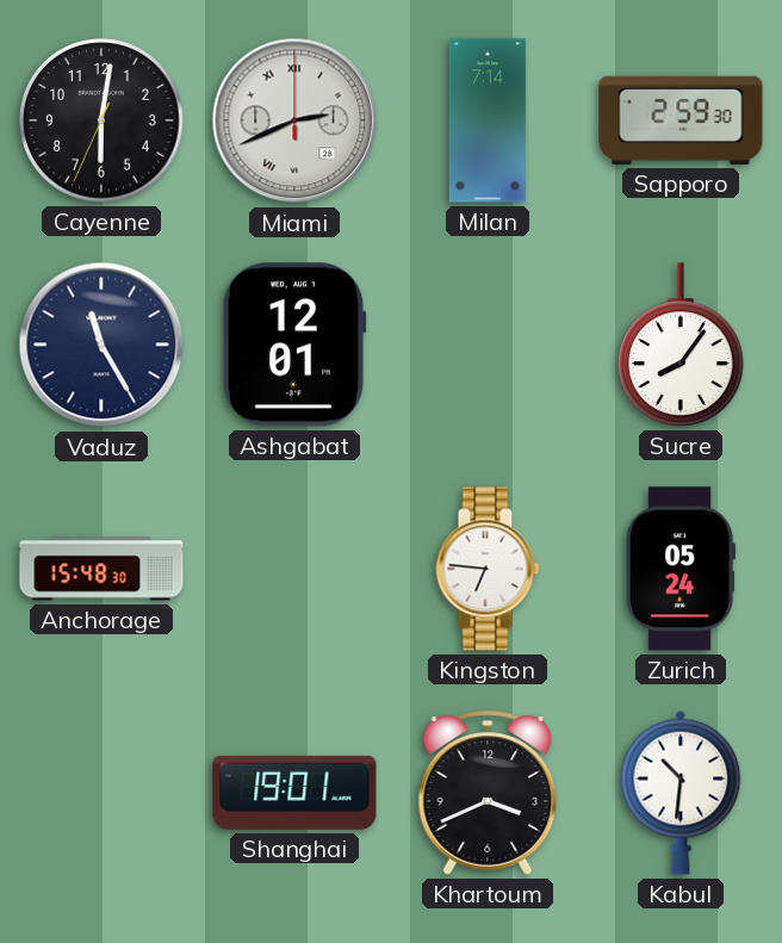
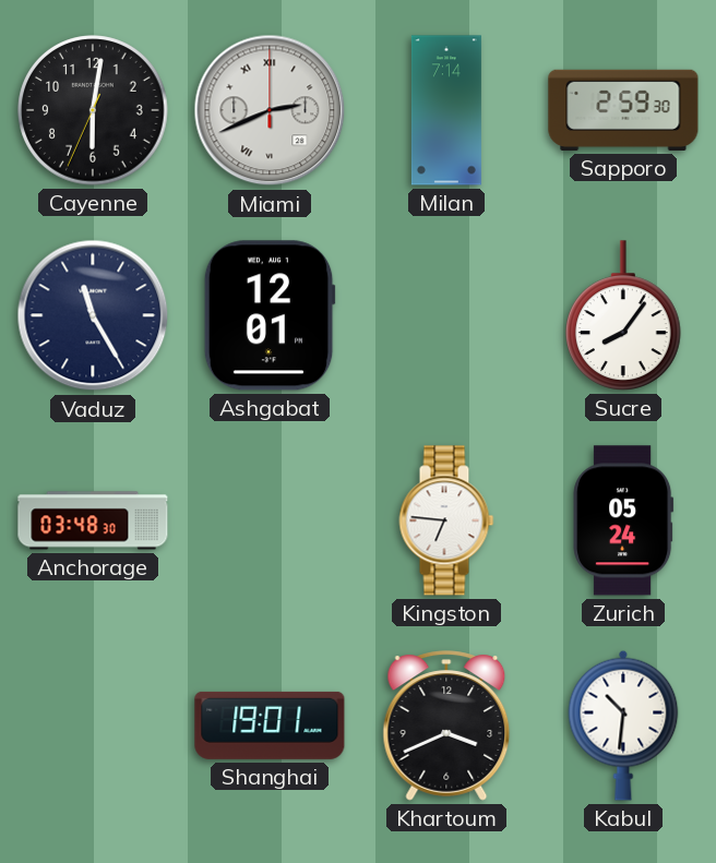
Anchorage: 15:48 -> 03:48
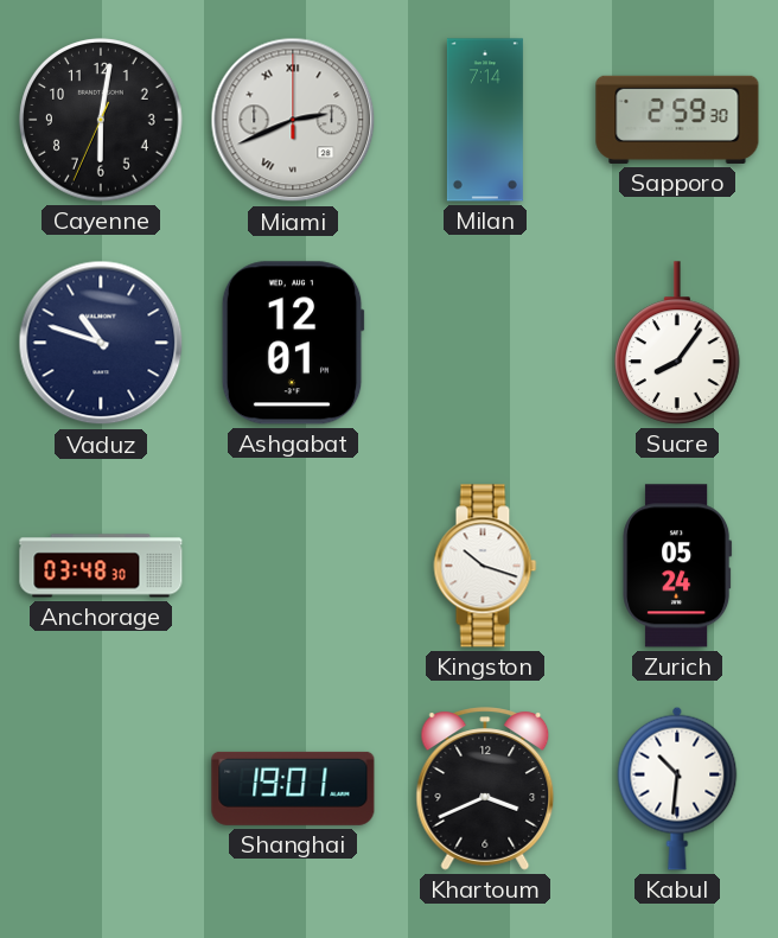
Vaduz: 11:25 -> 10:48
Kingston: 6:46 -> 10:18
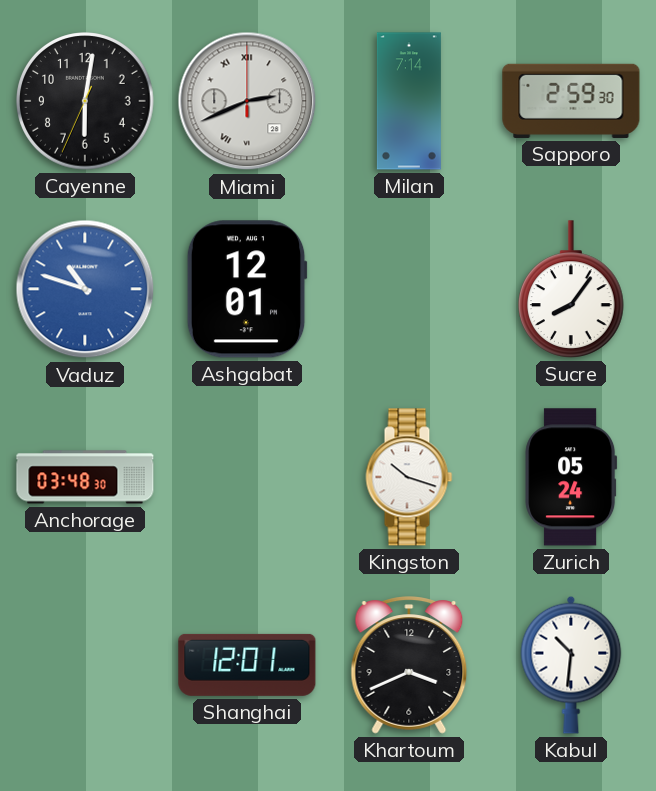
Vaduz dial: navy -> blue
Shanghai: 19:01 -> 12:01
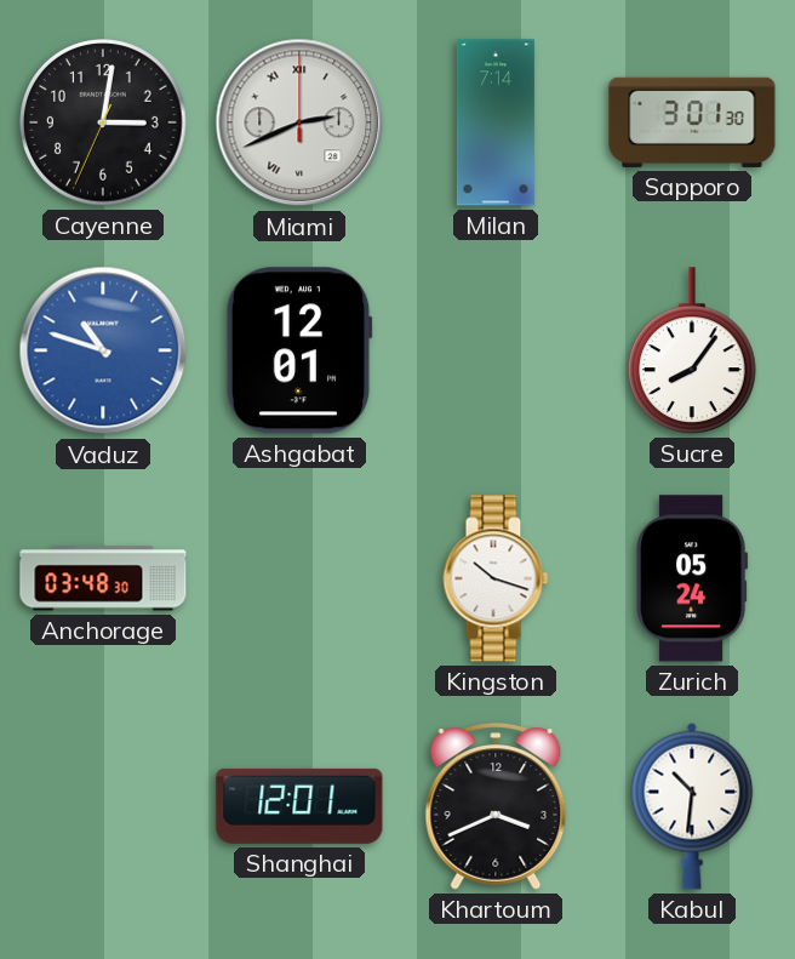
Cayenne: 6:01 -> 3:01
Sapporo: 2:59 -> 3:01
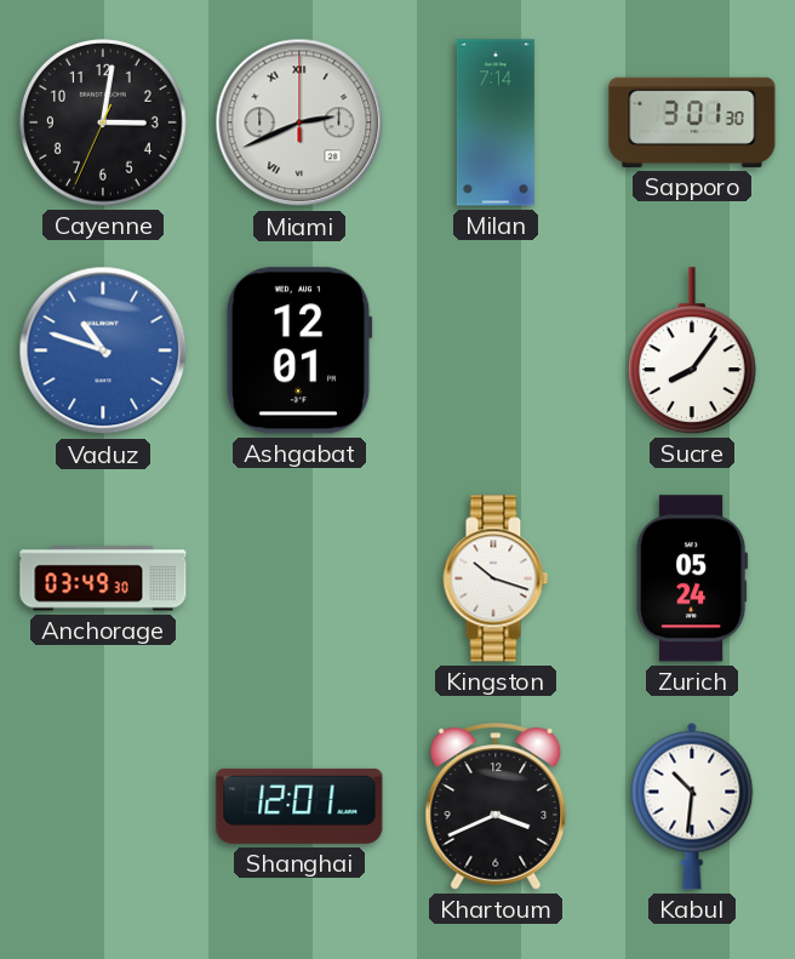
Anchorage: 03:48 -> 03:49
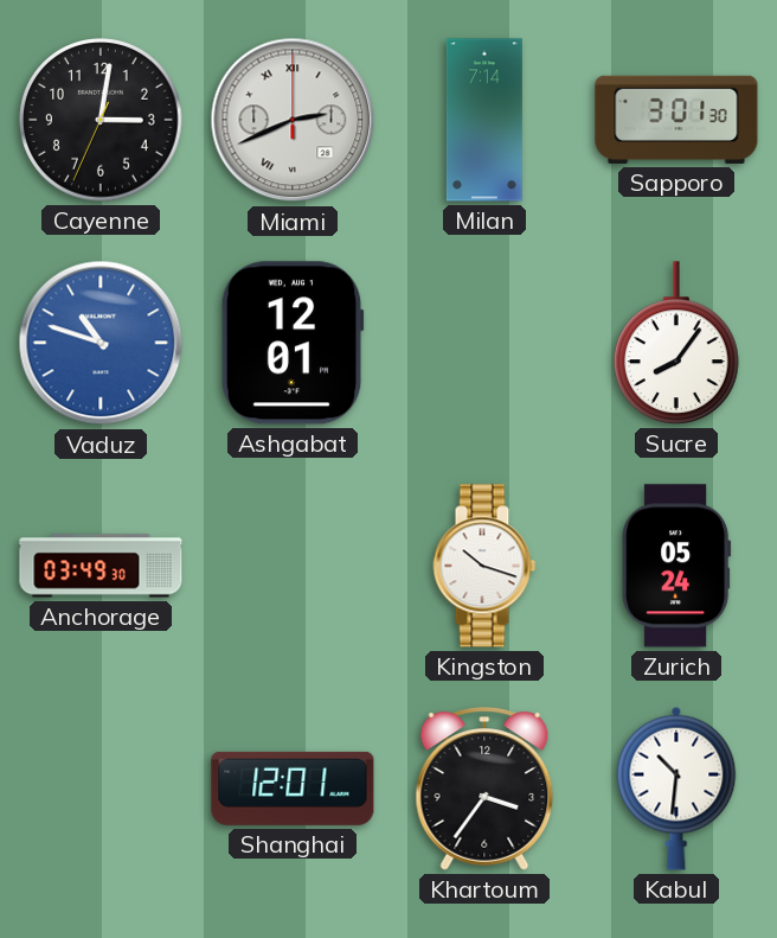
Khartoum: 3:41 -> 3:36
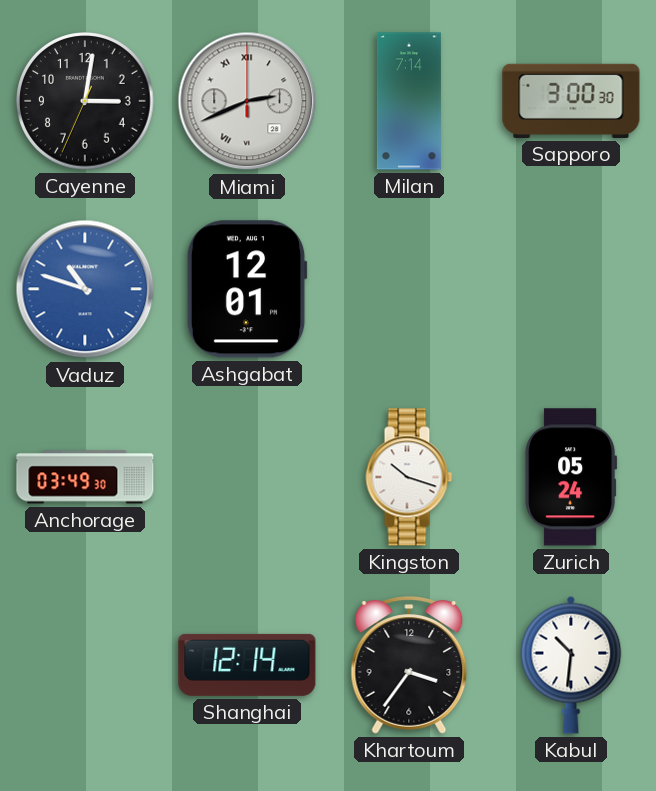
Sapporo: 3:01 -> 3:00
Sucre: 8:06 -> none
Shanghai: 12:01 -> 12:14
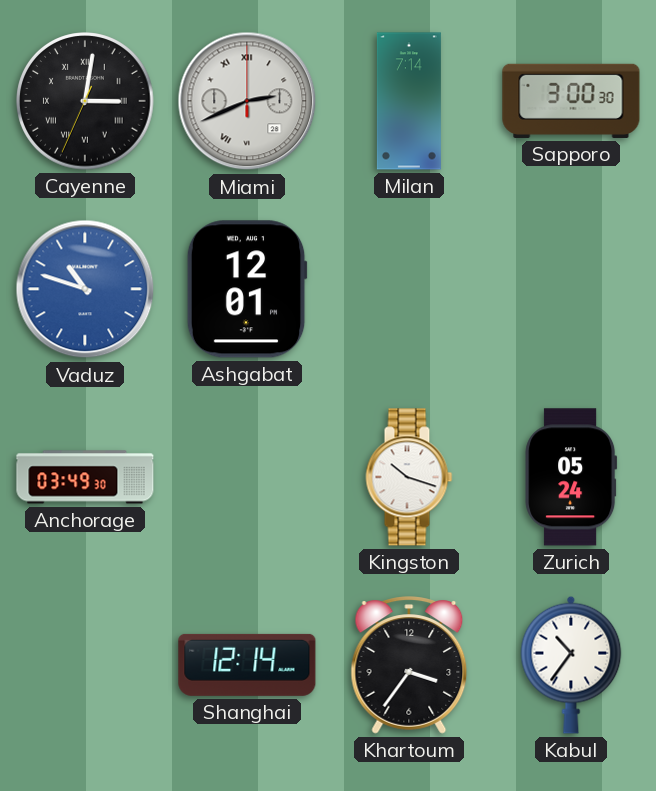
Cayenne numerals: Arabic -> Roman
Kabul: 10:31 -> 10:36
